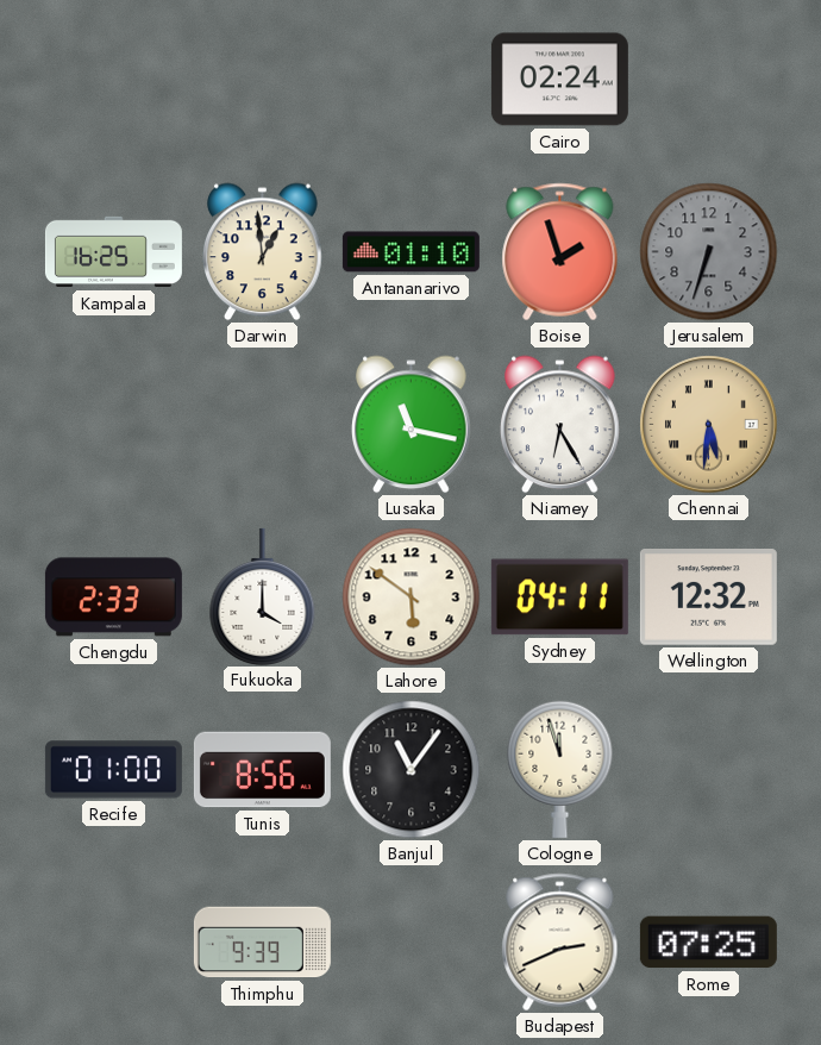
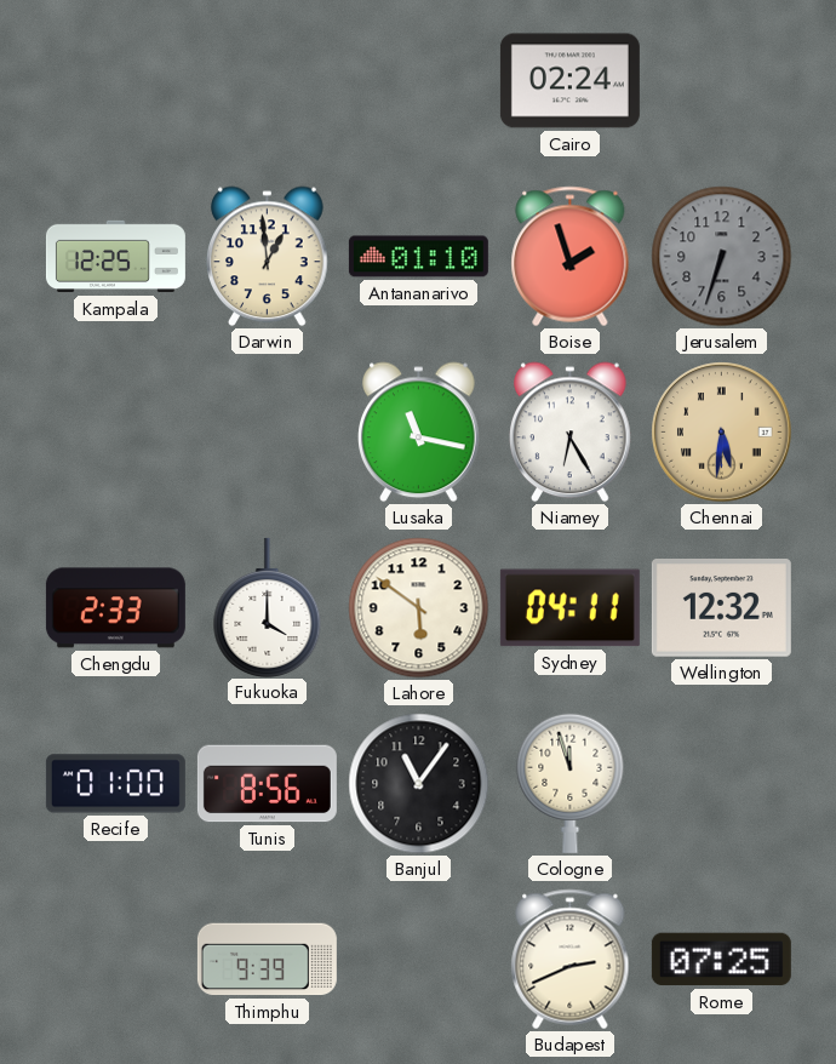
Kampala: 16:25 -> 12:25
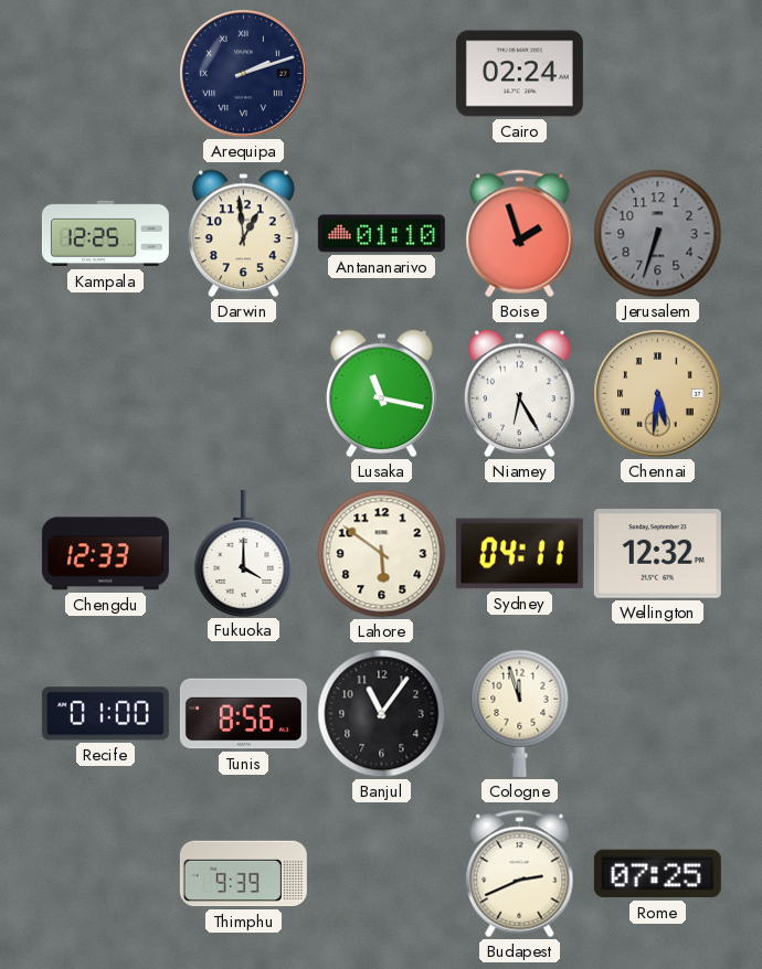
Arequipa: none -> 2:12
Chengdu: 2:33 -> 12:33
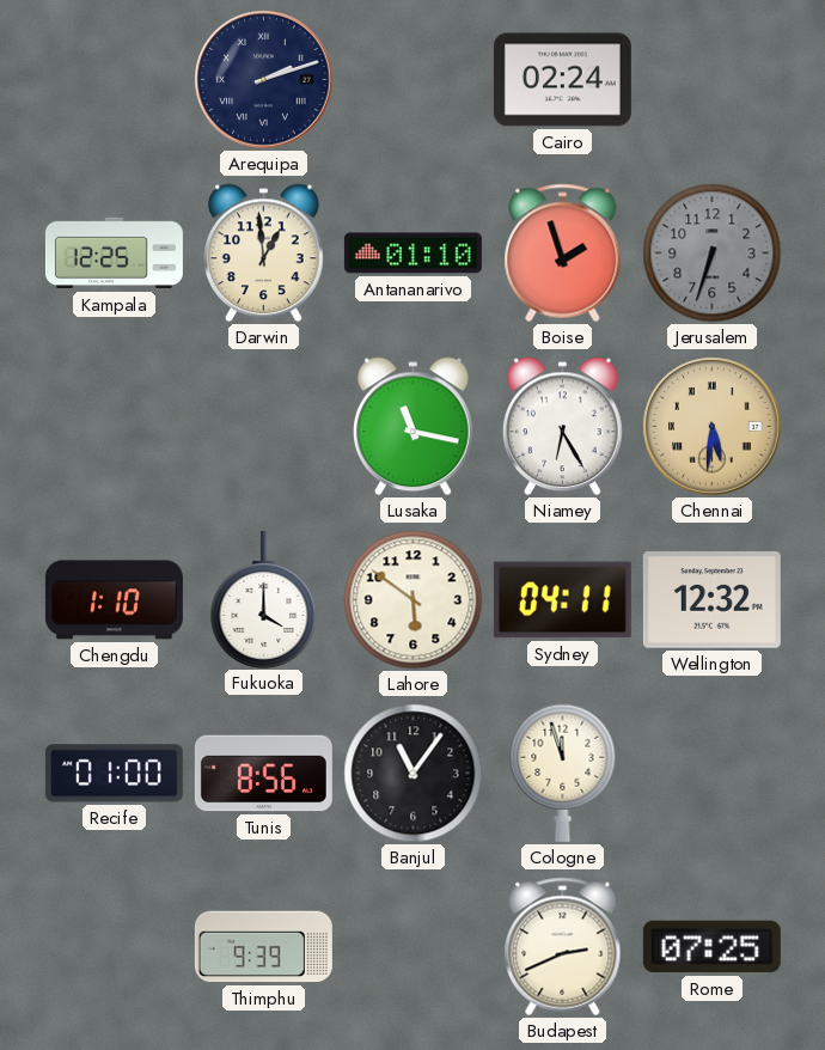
Chengdu: 12:33 -> 1:10
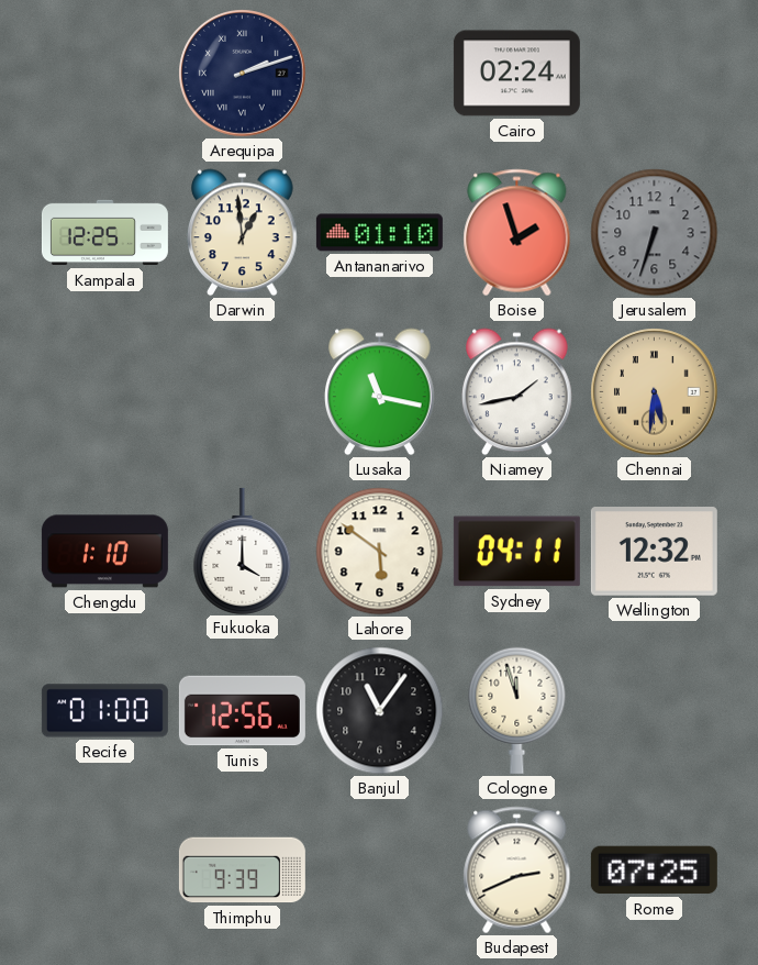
Niamey: 6:25 -> 1:43
Tunis: 8:56 -> 12:56
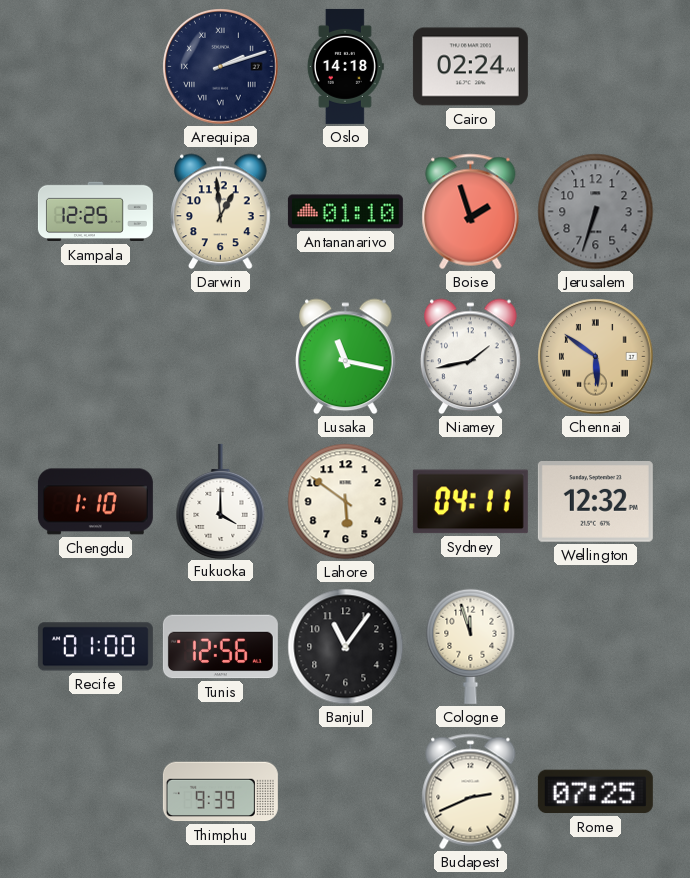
Oslo: none -> 14:18
Chennai: 5:31 -> 5:51
